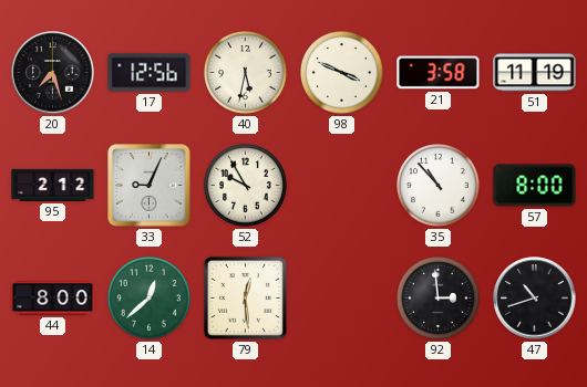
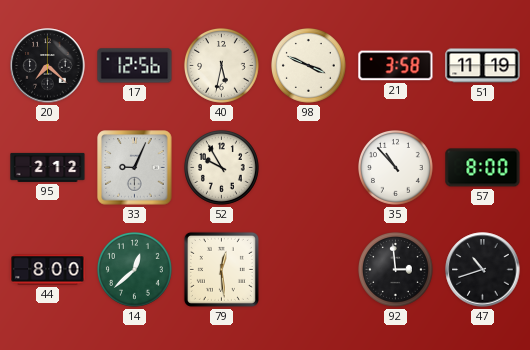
20: 7:27 -> 7:22
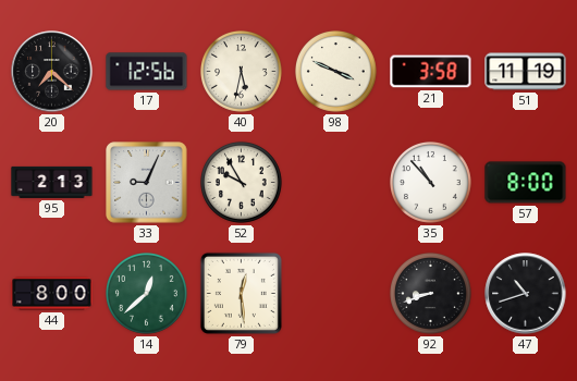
95: 2:12 -> 2:13
92: 2:59 -> 8:42
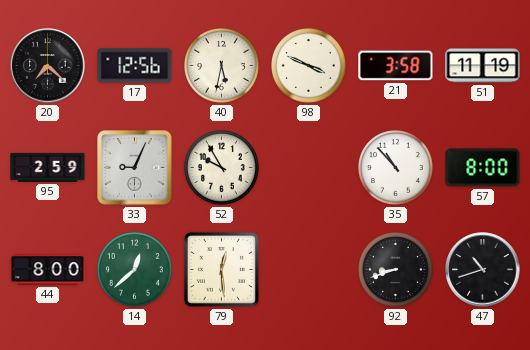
95: 2:13 -> 2:59
